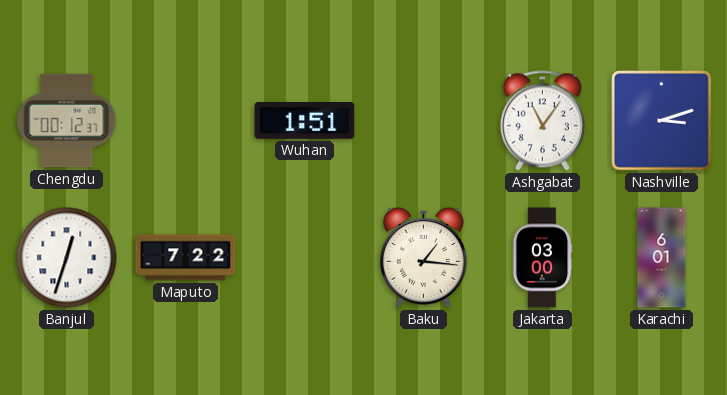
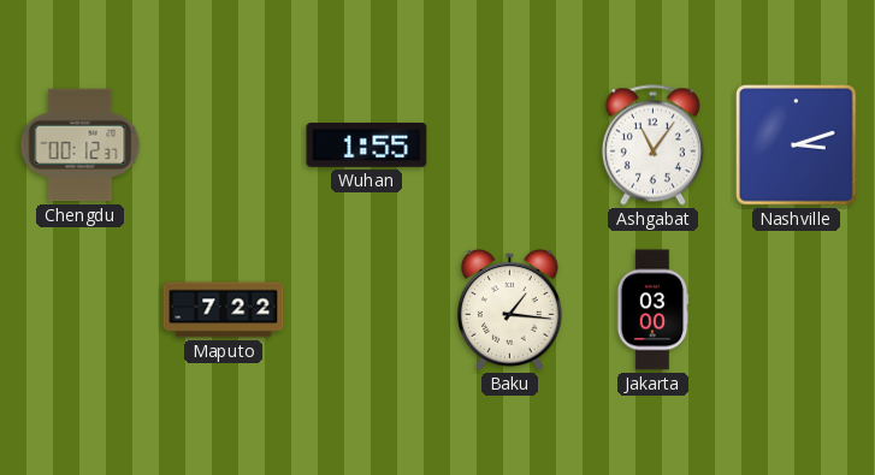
Wuhan: 1:51 -> 1:55
Banjul: 12:33 -> none
Karachi: 6:01 -> none
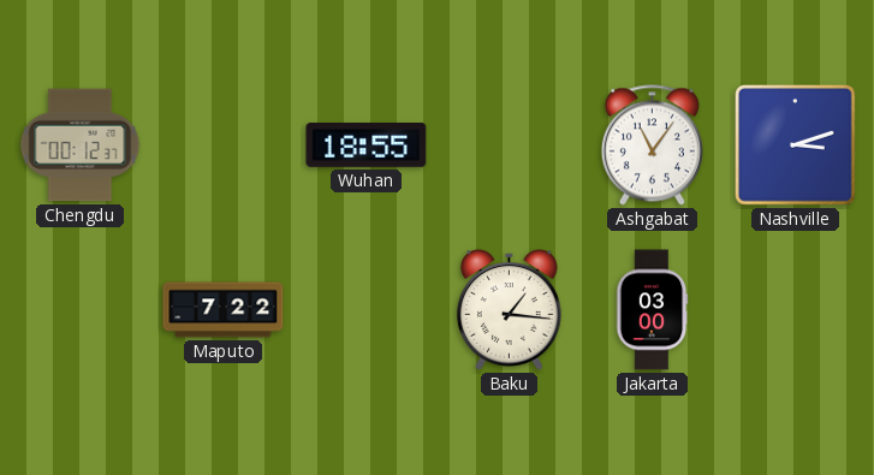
Wuhan: 1:55 -> 18:55
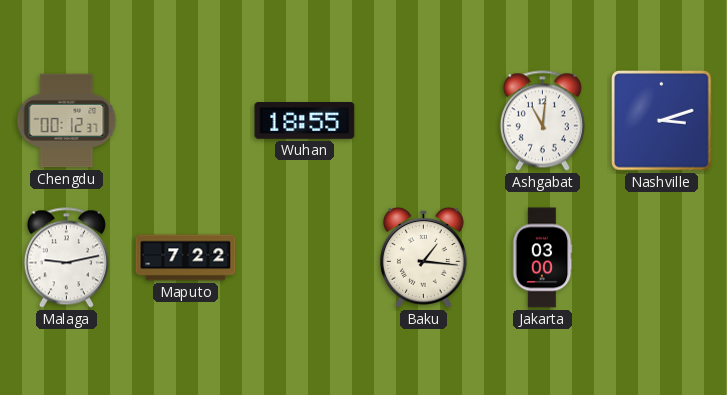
Ashgabat: 11:06 -> 11:01
Malaga: none -> 9:13
